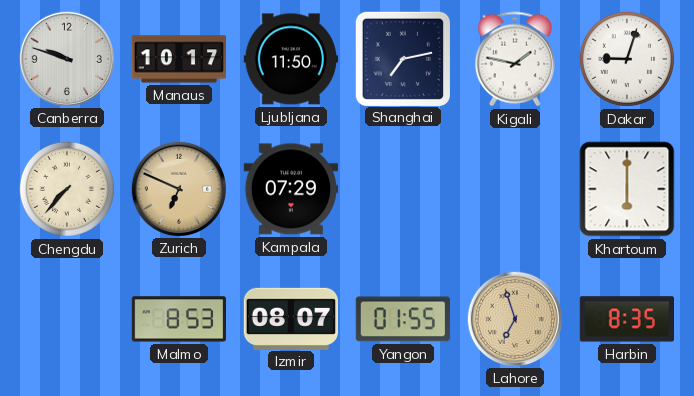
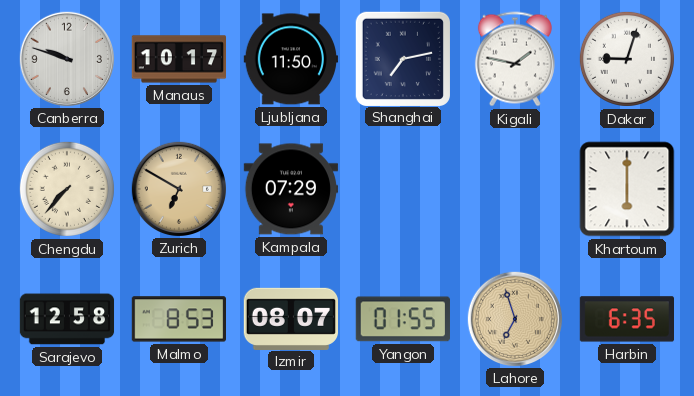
Zurich: 6:49 -> 6:50
Sarajevo: none -> 12:58
Harbin: 8:35 -> 6:35
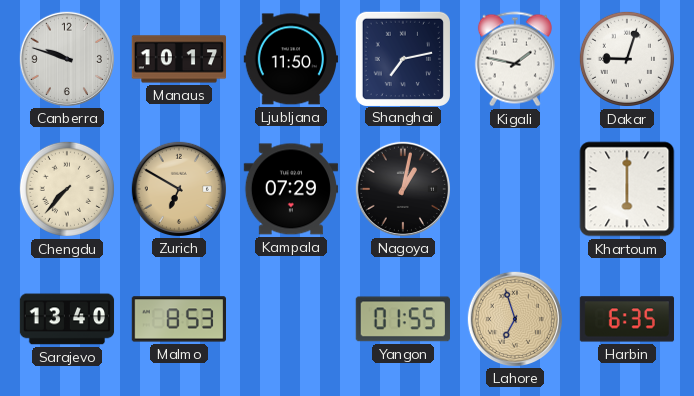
Nagoya: none -> 1:02
Sarajevo: 12:58 -> 13:40
Izmir: 08:07 -> none
